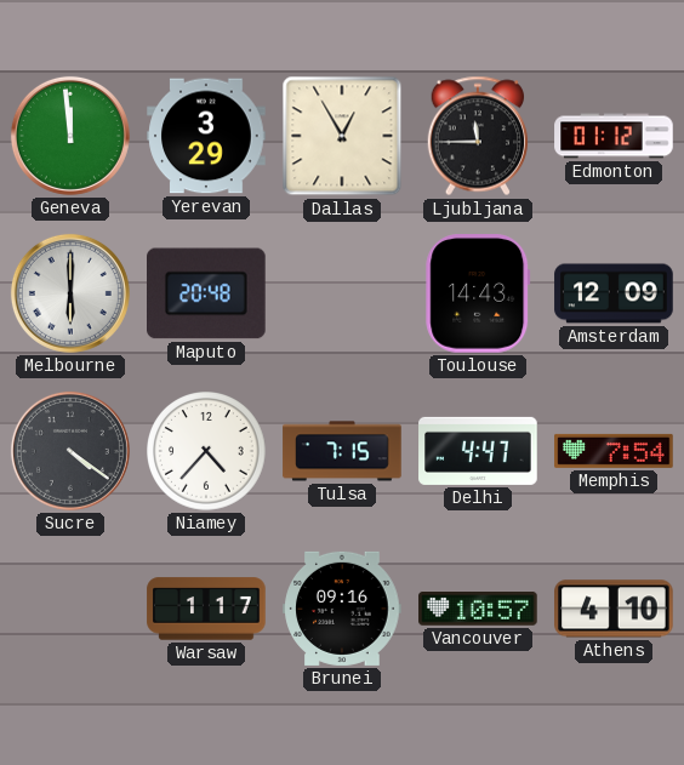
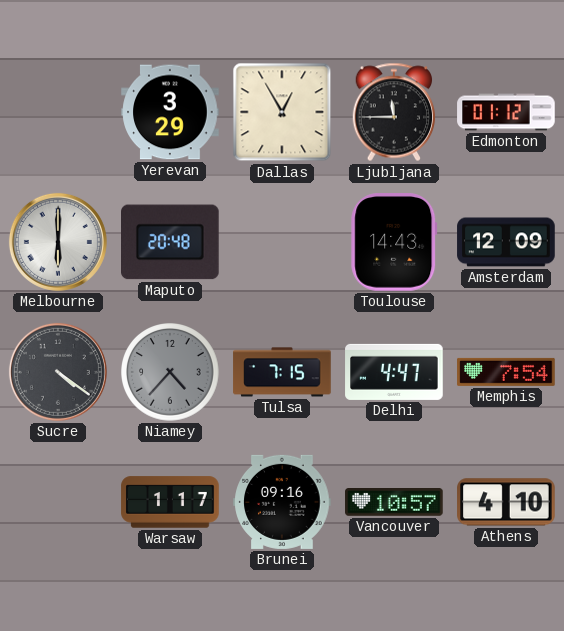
Geneva: 11:59 -> none
Niamey dial: white -> grey
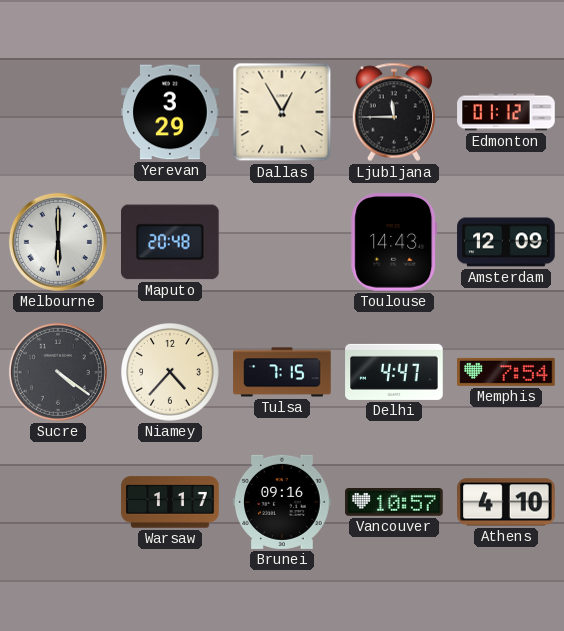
Niamey dial: grey -> cream
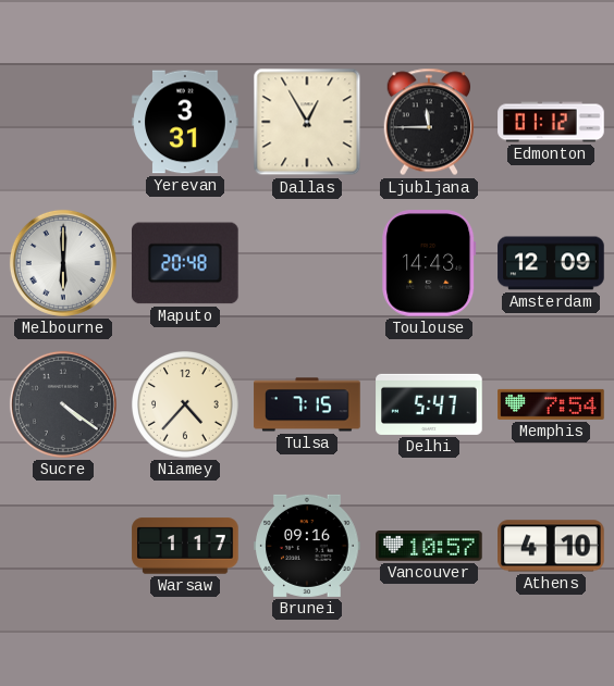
Yerevan: 3:29 -> 3:31
Delhi: 4:47 -> 5:47
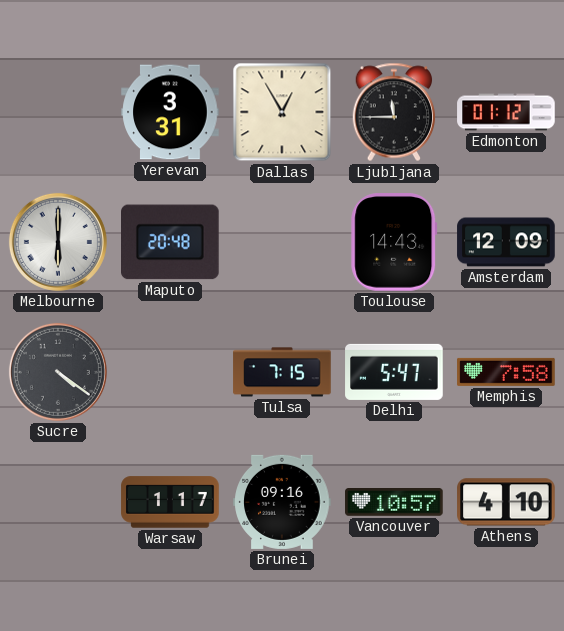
Niamey: 4:37 -> none
Memphis: 7:54 -> 7:58
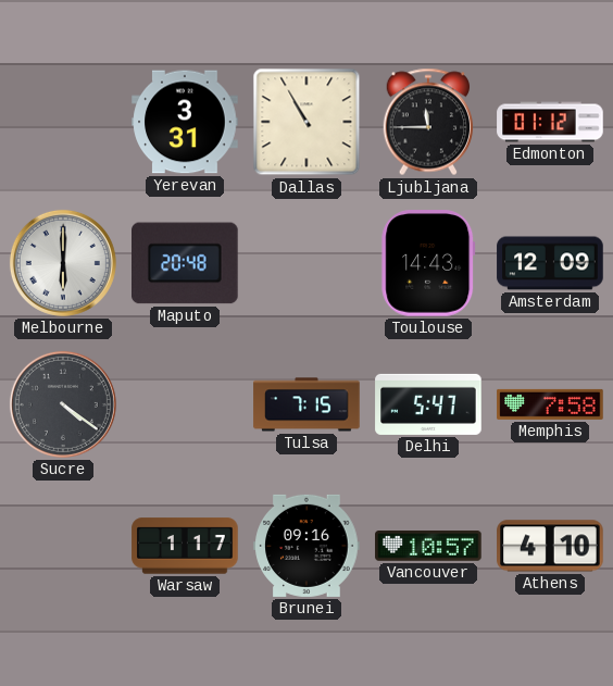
Dallas: 12:55 -> 10:55
